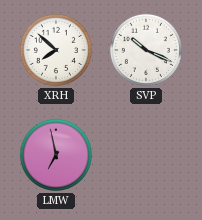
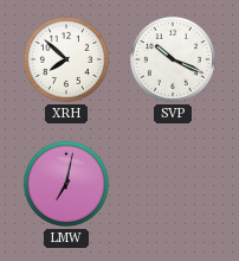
LMW: 6:58 -> 7:02
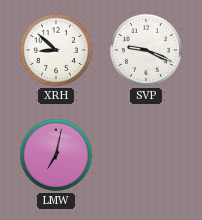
XRH: 7:52 -> 8:52
SVP: 10:19 -> 9:19
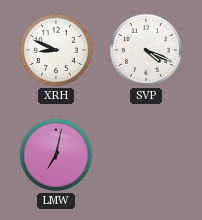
XRH: 8:52 -> 8:49
SVP: 9:19 -> 4:19
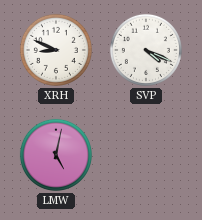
LMW: 7:02 -> 5:02
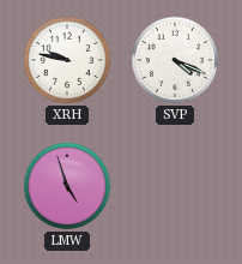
XRH: 8:49 -> 9:47
LMW: 5:02 -> 4:57
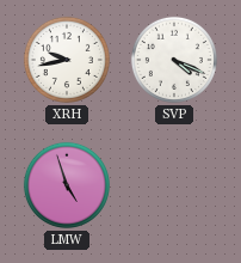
XRH: 9:47 -> 9:43
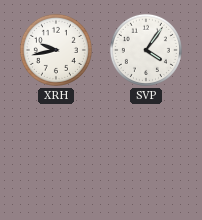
SVP: 4:19 -> 4:06
LMW: 4:57 -> none
